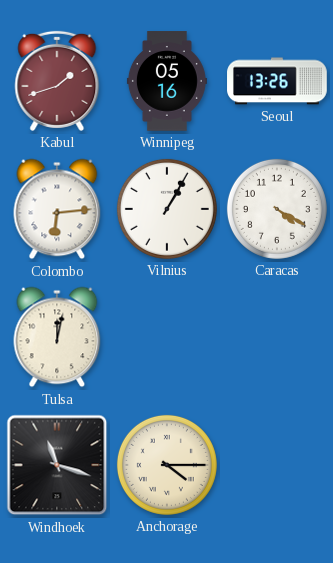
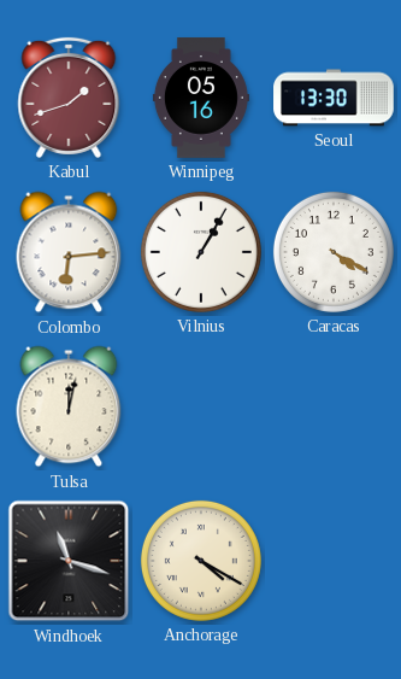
Seoul: 13:26 -> 13:30
Anchorage: 4:15 -> 4:20
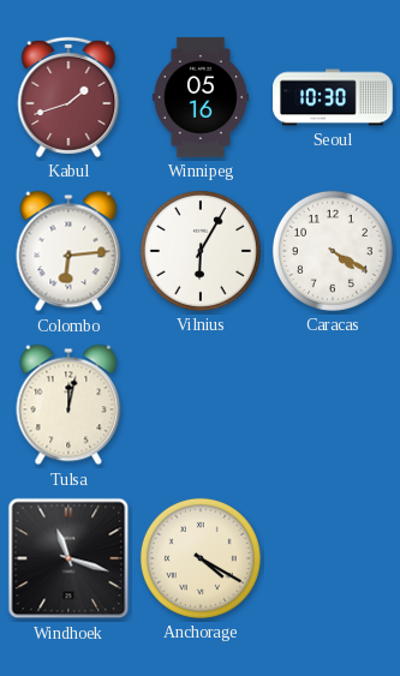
Seoul: 13:30 -> 10:30
Vilnius: 1:05 -> 6:05
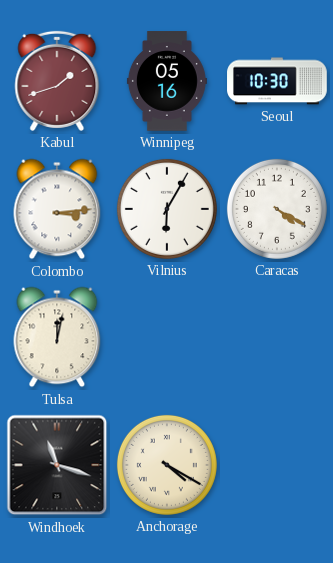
Colombo: 6:14 -> 3:14
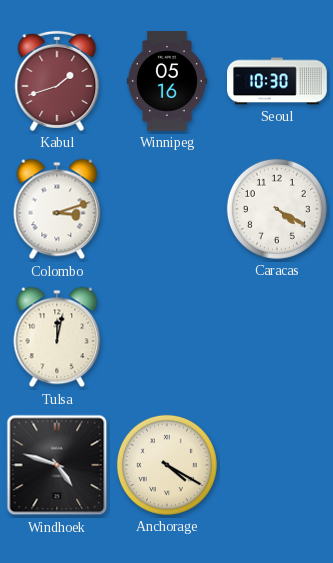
Colombo: 3:14 -> 3:12
Vilnius: 6:05 -> none
Windhoek: 11:18 -> 4:48
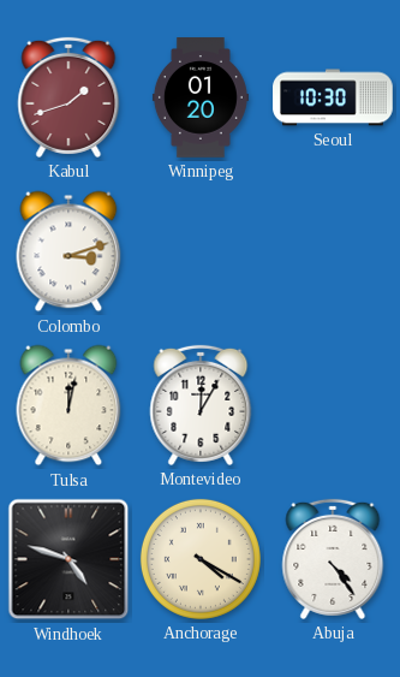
Winnipeg: 05:16 -> 01:20
Caracas: 4:20 -> none
Montevideo: none -> 12:05
Abuja: none -> 4:24
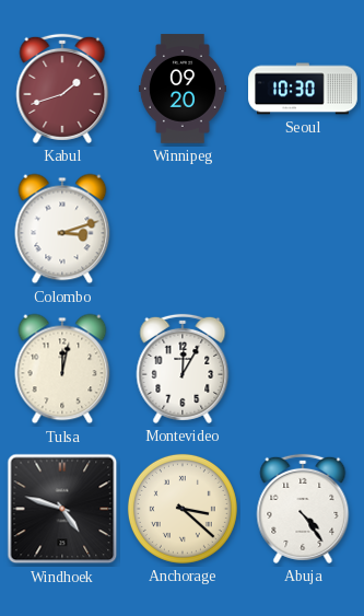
Winnipeg: 01:20 -> 09:20
Anchorage: 4:20 -> 3:22
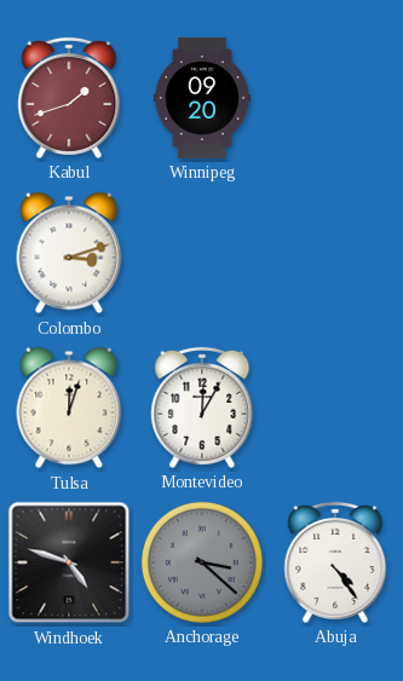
Seoul: 10:30 -> none
Tulsa: 12:02 -> 12:03
Anchorage dial: cream -> grey
